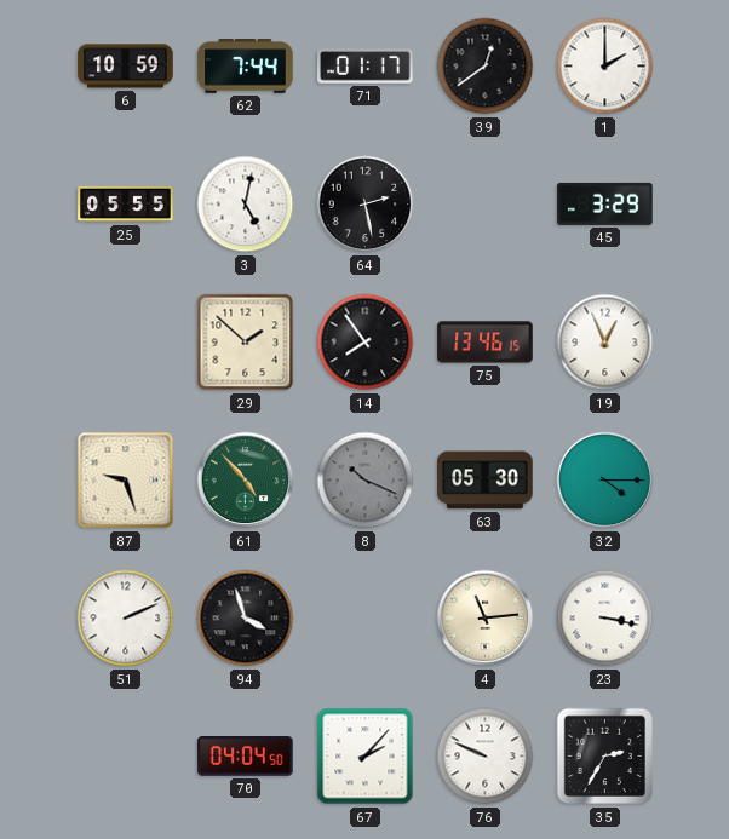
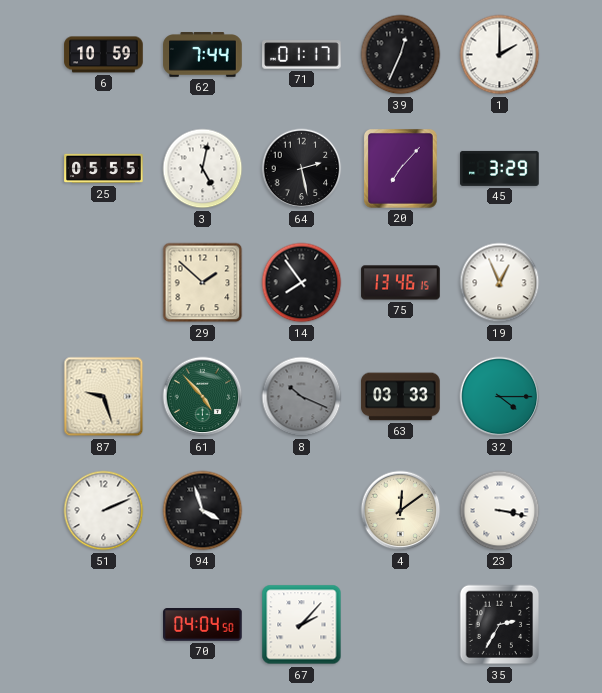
39: 12:39 -> 12:34
20: none -> 7:07
63: 05:30 -> 03:33
4: 11:14 -> 12:09
76: 9:49 -> none
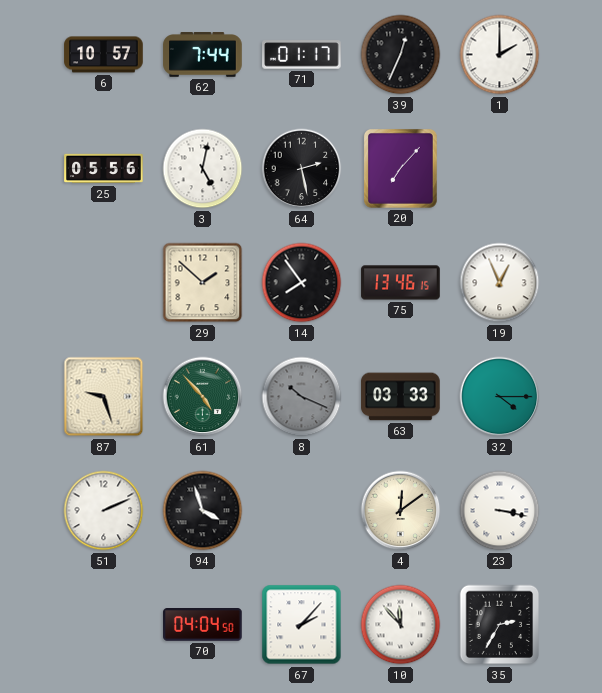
6: 10:59 -> 10:57
25: 05:55 -> 05:56
45: 3:29 -> none
10: none -> 11:53
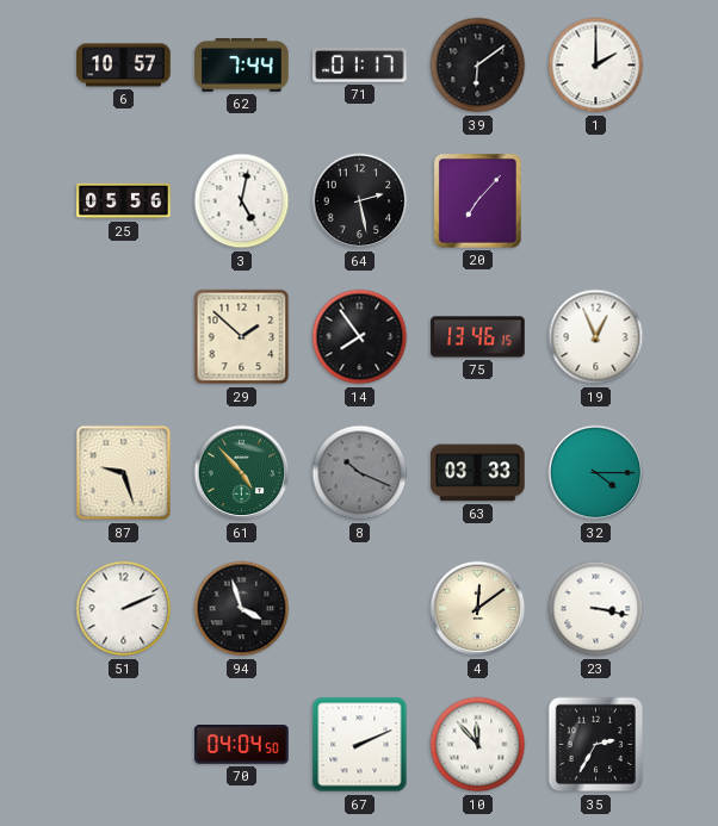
39: 12:34 -> 6:09
67: 2:07 -> 2:11
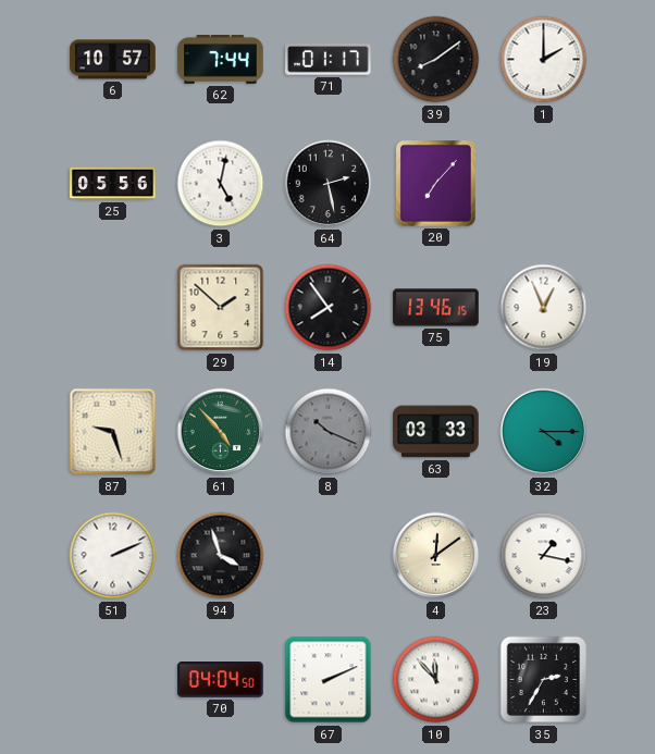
39: 6:09 -> 8:09
23: 3:17 -> 1:17
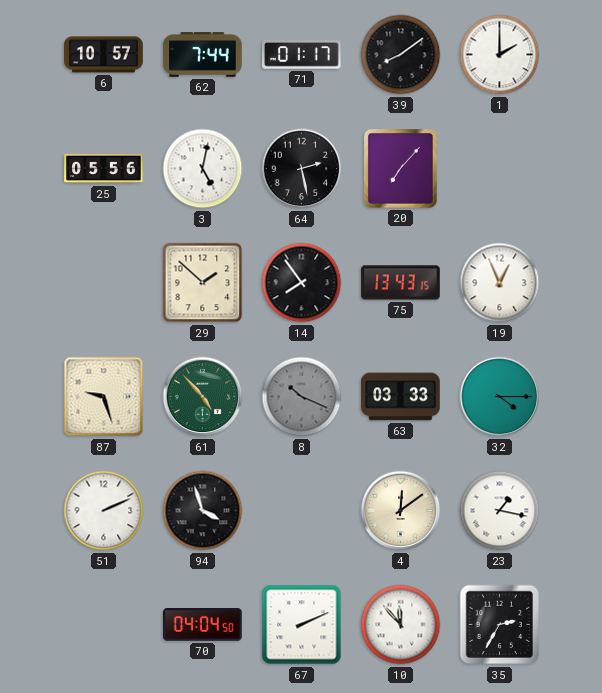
75: 13:46 -> 13:43
